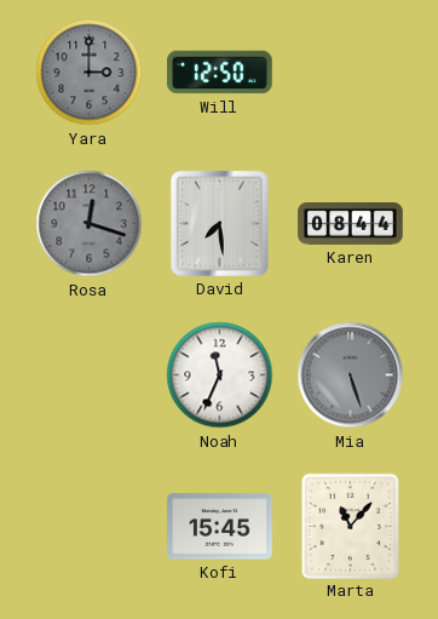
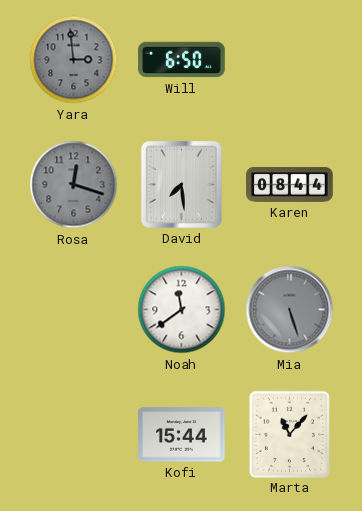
Yara: 3:00 -> 2:59
Will: 12:50 -> 6:50
Noah: 11:34 -> 11:39
Kofi: 15:45 -> 15:44
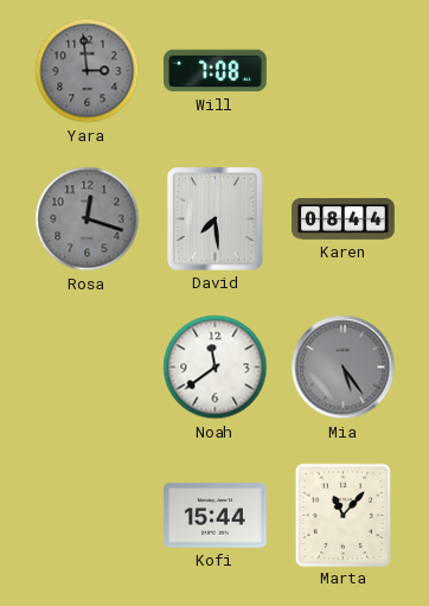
Will: 6:50 -> 7:08
Mia: 5:27 -> 5:24
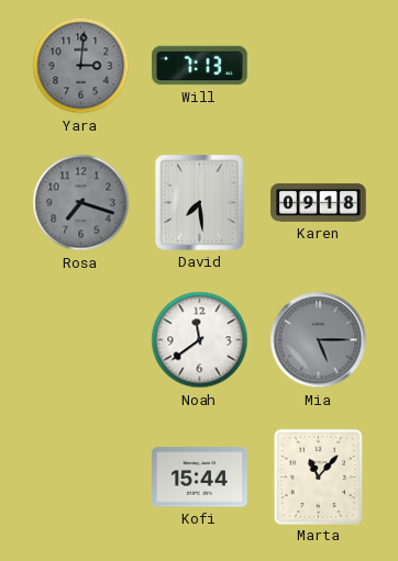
Yara: 2:59 -> 3:01
Will: 7:08 -> 7:13
Rosa: 12:18 -> 7:18
Karen: 08:44 -> 09:18
Mia: 5:24 -> 5:15
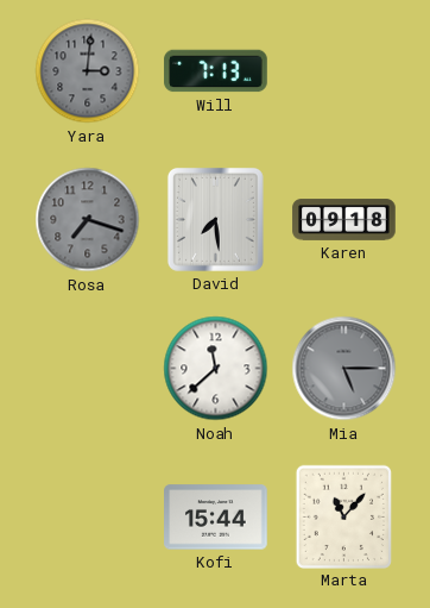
Noah: 11:39 -> 11:38
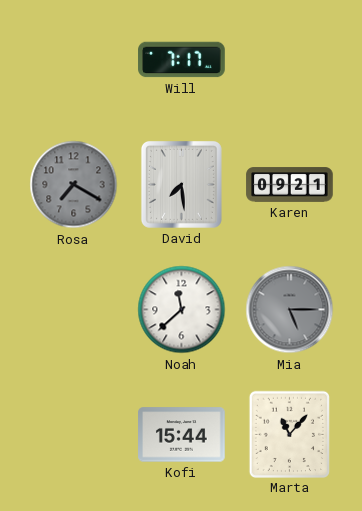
Yara: 3:01 -> none
Will: 7:13 -> 7:17
Rosa: 7:18 -> 7:20
Karen: 09:18 -> 09:21
